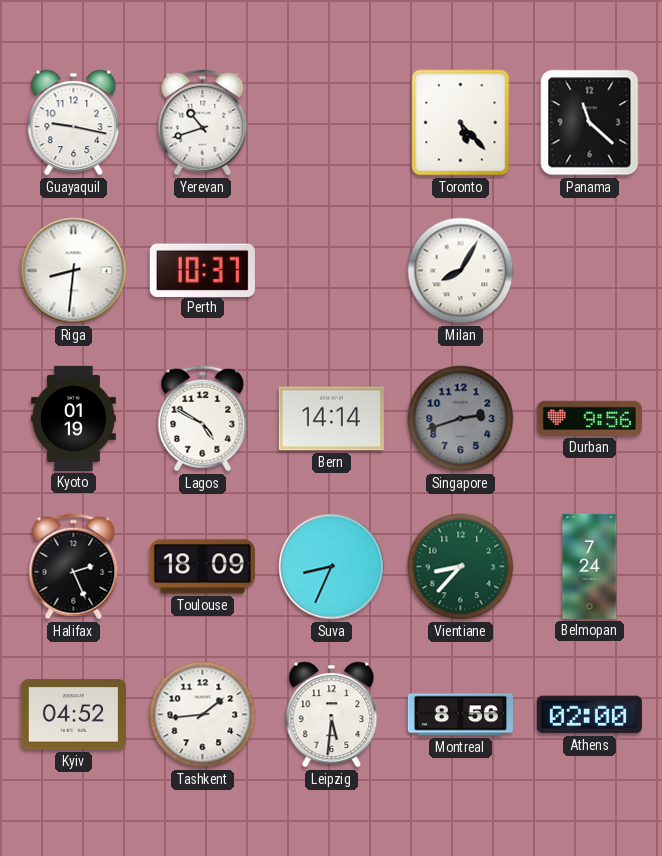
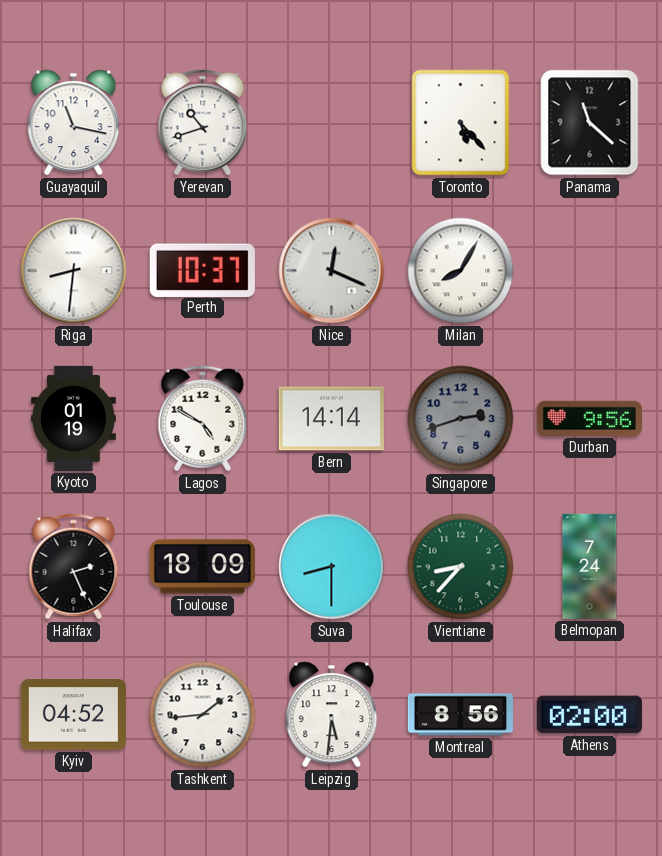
Guayaquil: 9:17 -> 11:17
Nice: none -> 12:19
Suva: 8:34 -> 8:30
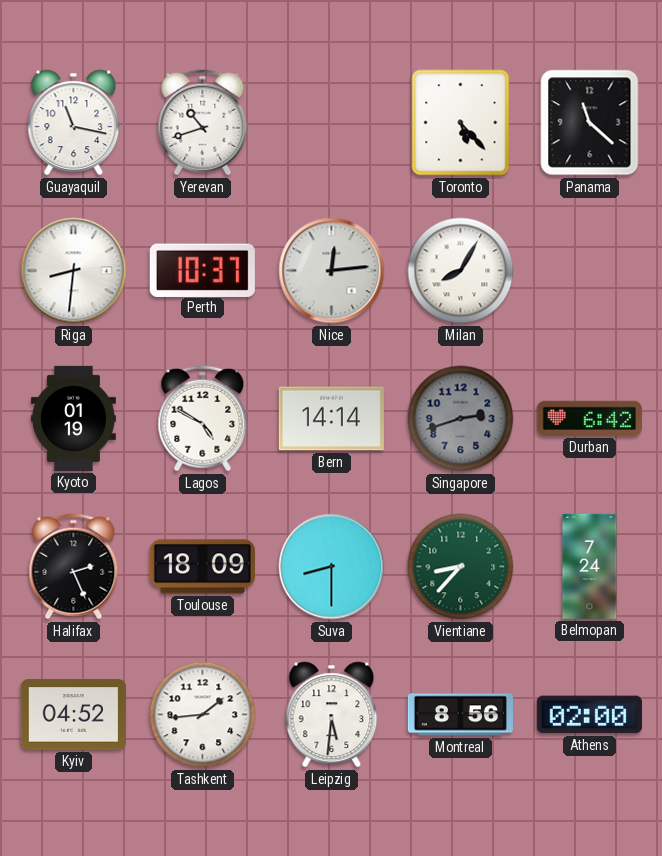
Nice: 12:19 -> 12:14
Durban: 9:56 -> 6:42
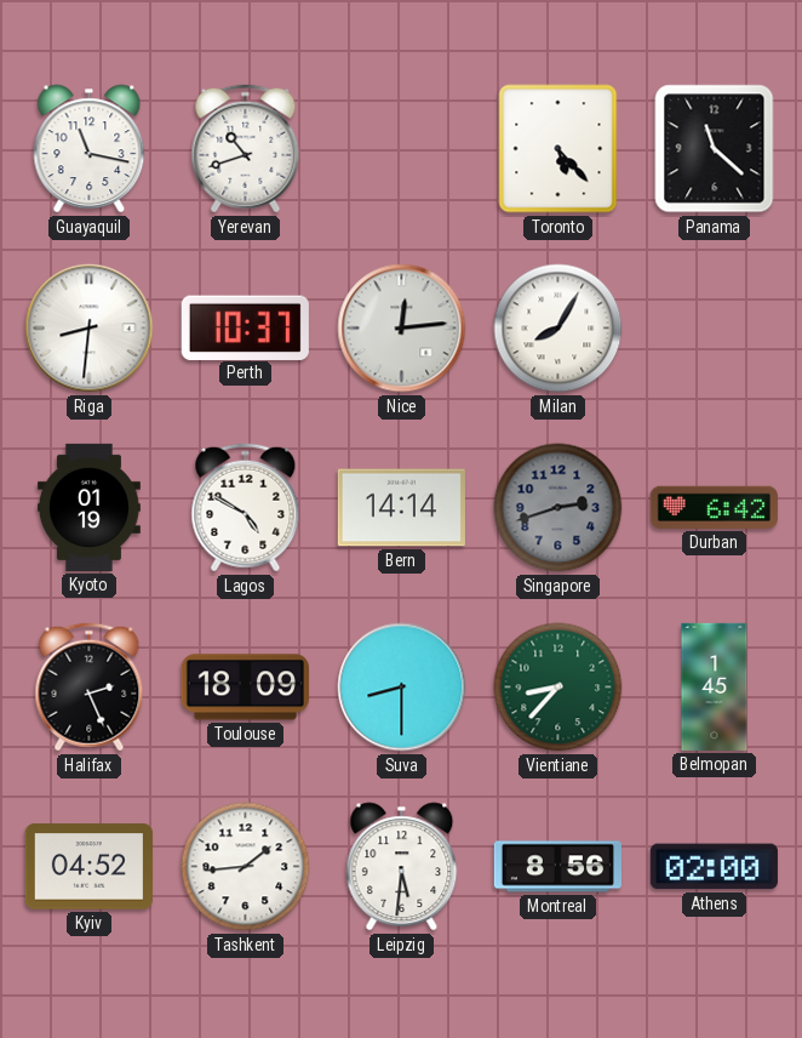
Belmopan: 7:24 -> 1:45
